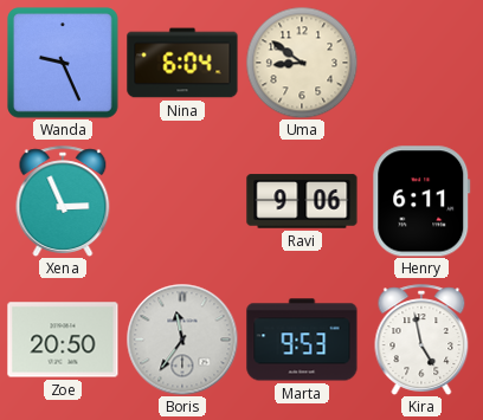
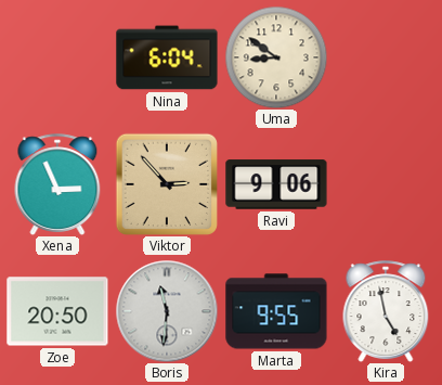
Wanda: 9:26 -> none
Viktor: none -> 2:53
Henry: 6:11 -> none
Boris: 11:36 -> 11:31
Marta: 9:53 -> 9:55
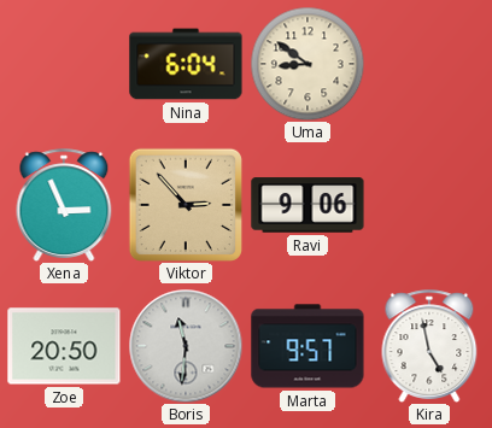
Marta: 9:55 -> 9:57
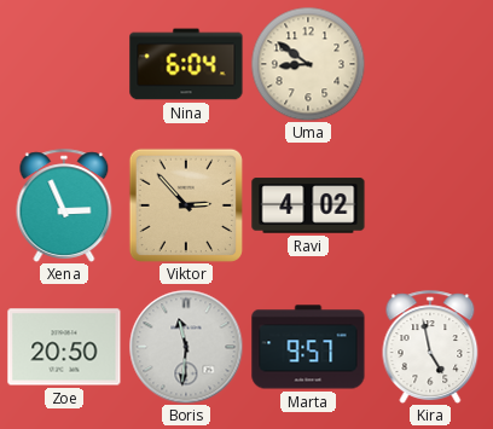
Ravi: 9:06 -> 4:02
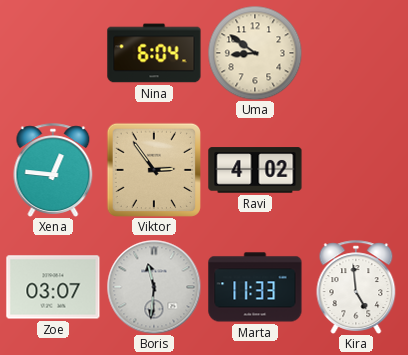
Xena: 2:56 -> 12:46
Viktor: 2:53 -> 2:54
Zoe: 20:50 -> 03:07
Marta: 9:57 -> 11:33
Kira: 4:58 -> 4:59
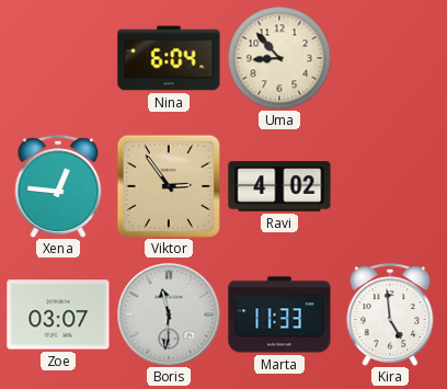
Uma: 8:51 -> 8:53
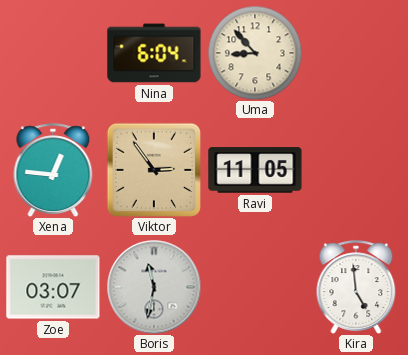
Ravi: 4:02 -> 11:05
Boris: 11:31 -> 11:32
Marta: 11:33 -> none
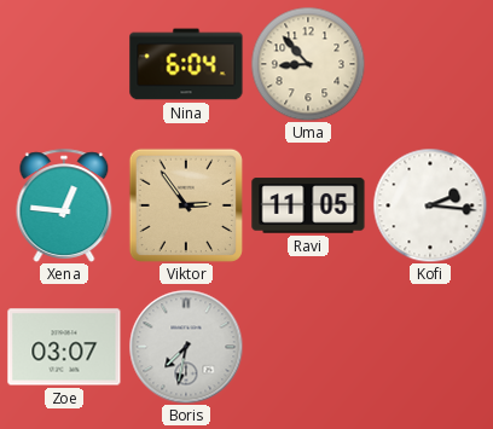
Kofi: none -> 2:16
Boris: 11:32 -> 7:32
Kira: 4:59 -> none
